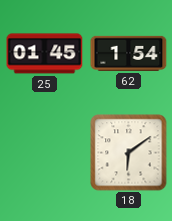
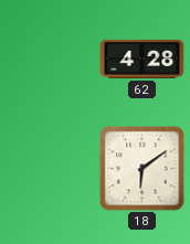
25: 01:45 -> none
62: 1:54 -> 4:28
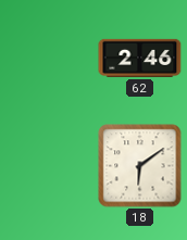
62: 4:28 -> 2:46
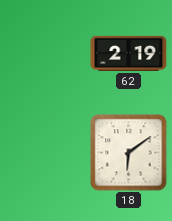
62: 2:46 -> 2:19
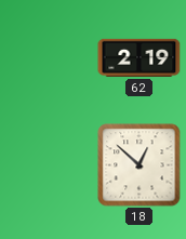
18: 6:09 -> 12:52
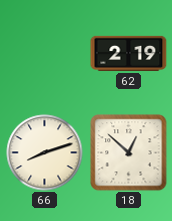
66: none -> 8:12
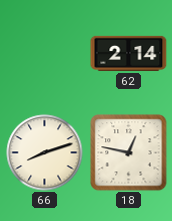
62: 2:19 -> 2:14
18: 12:52 -> 12:47
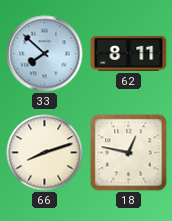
33: none -> 7:52
62: 2:14 -> 8:11
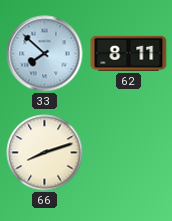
18: 12:47 -> none
